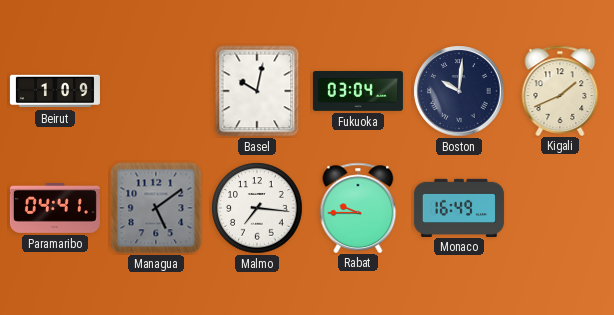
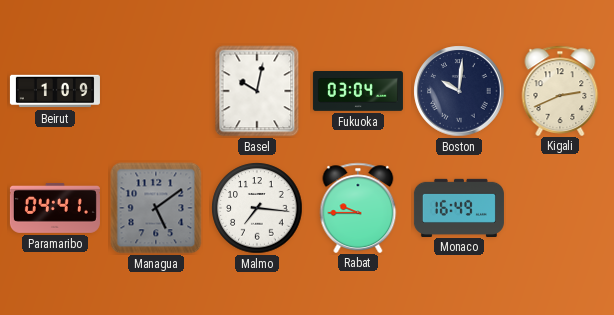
Kigali: 1:41 -> 2:41
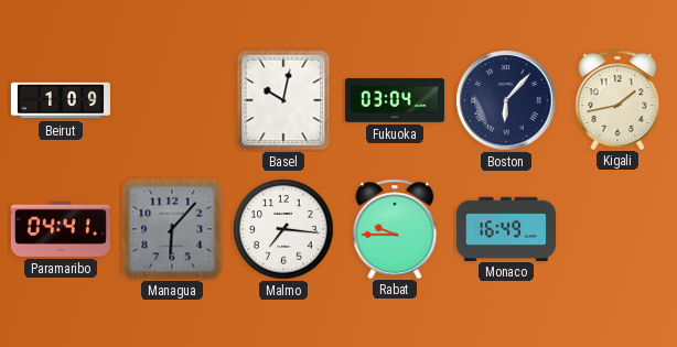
Boston: 10:01 -> 6:07
Kigali: 2:41 -> 1:43
Managua: 5:09 -> 6:07
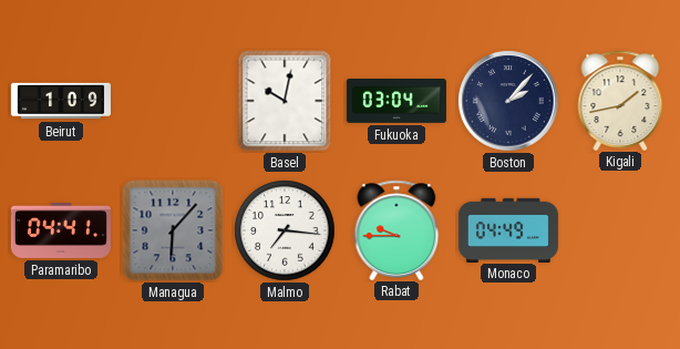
Boston: 6:07 -> 2:07
Monaco: 16:49 -> 04:49
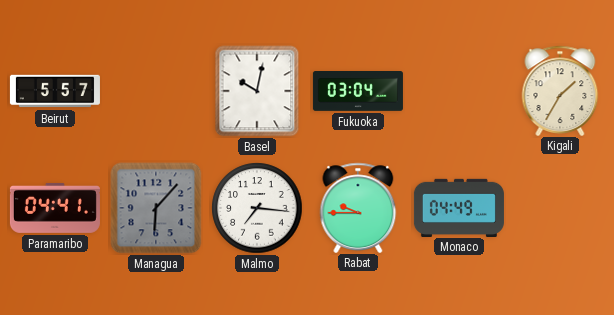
Beirut: 1:09 -> 5:57
Boston: 2:07 -> none
Kigali: 1:43 -> 1:35
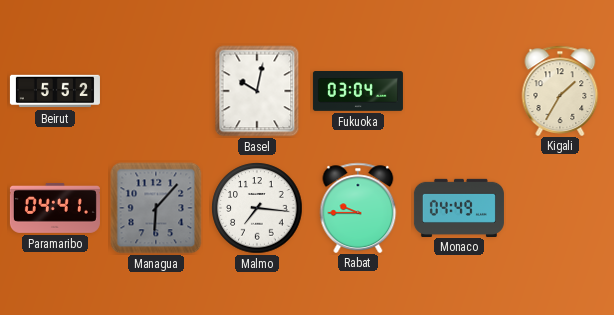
Beirut: 5:57 -> 5:52
